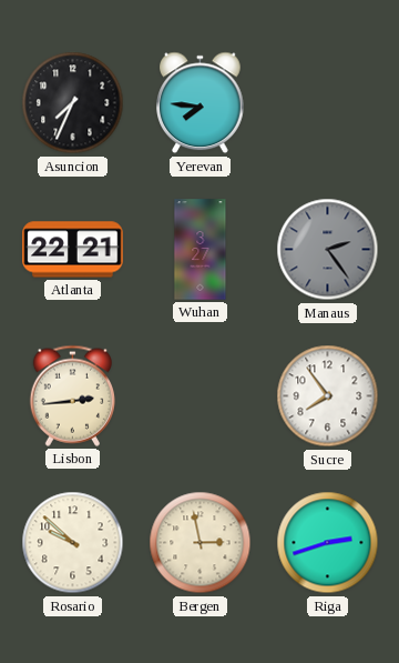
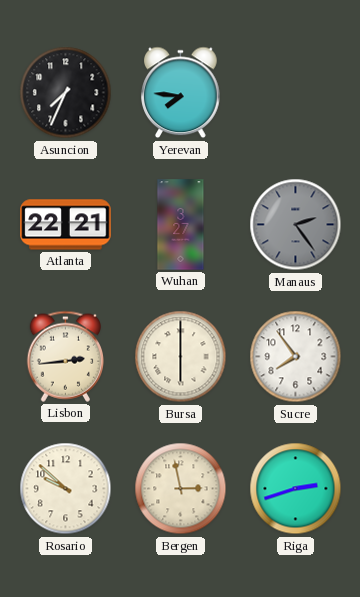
Bursa: none -> 6:00
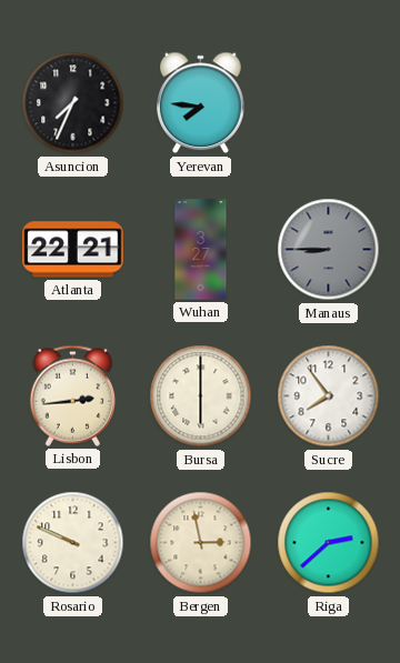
Manaus: 2:24 -> 8:45
Rosario: 9:52 -> 9:49
Riga: 2:42 -> 2:38
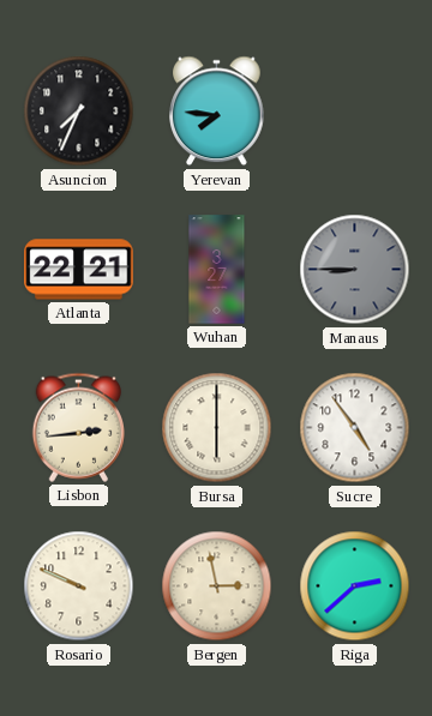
Sucre: 7:54 -> 4:54
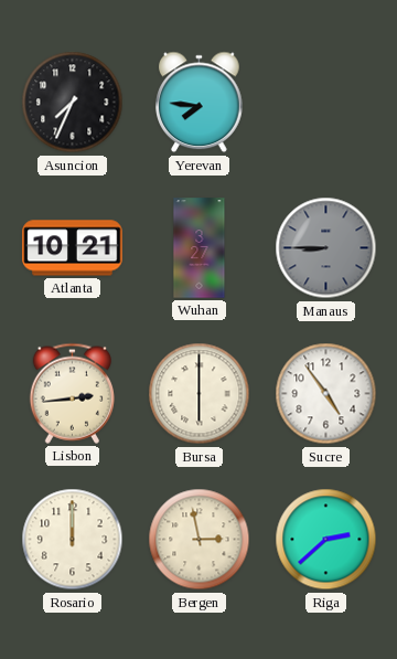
Atlanta: 22:21 -> 10:21
Rosario: 9:49 -> 12:00
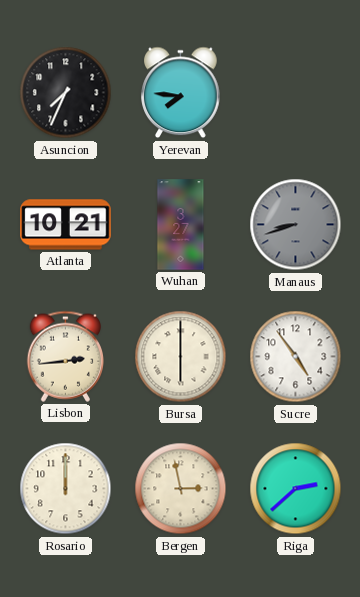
Manaus: 8:45 -> 8:42
